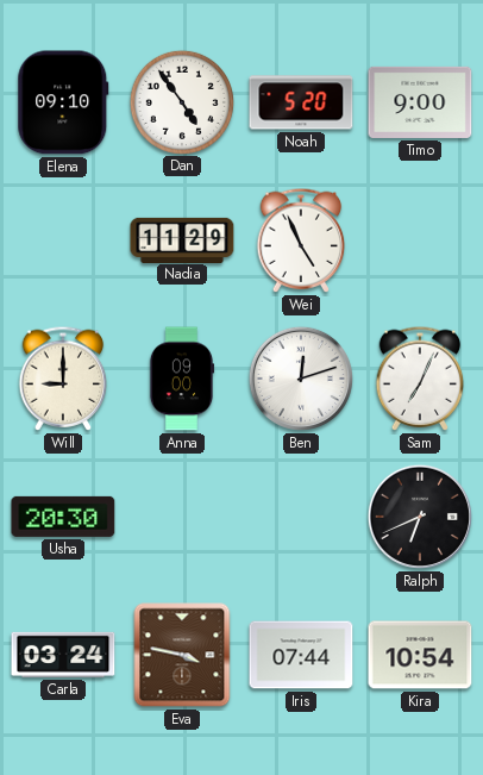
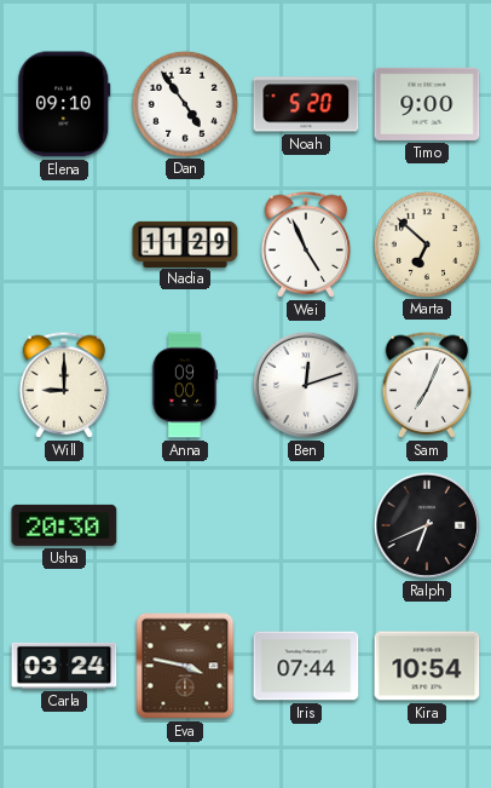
Marta: none -> 6:52
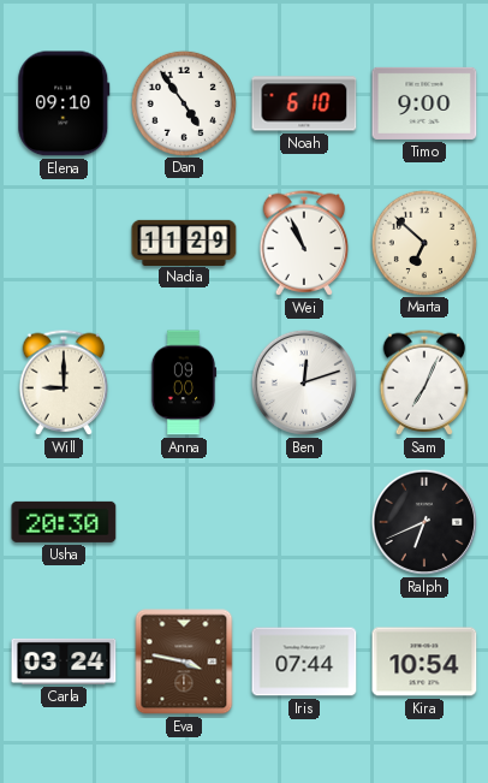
Noah: 5:20 -> 6:10
Wei: 4:56 -> 10:56
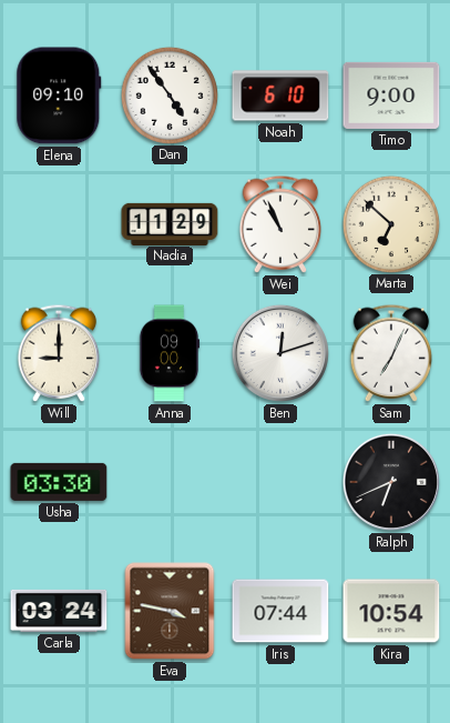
Usha: 20:30 -> 03:30
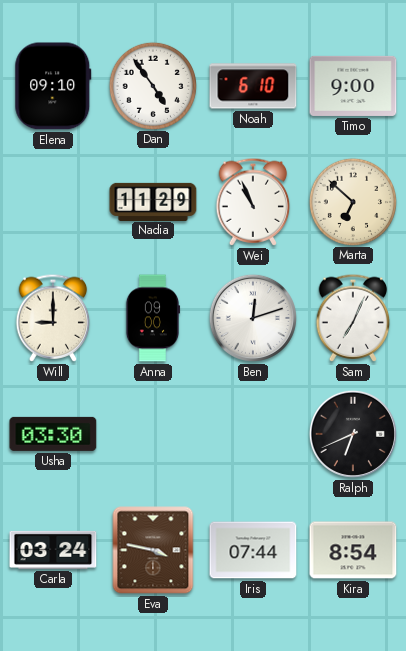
Kira: 10:54 -> 8:54
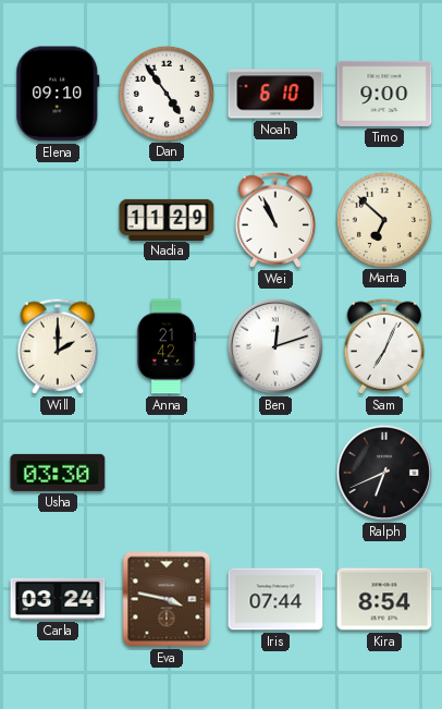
Will: 9:00 -> 2:00
Anna: 09:00 -> 21:42
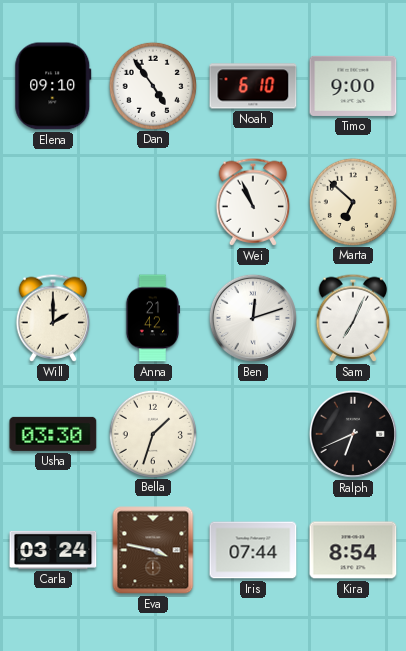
Nadia: 11:29 -> none
Bella: none -> 1:33
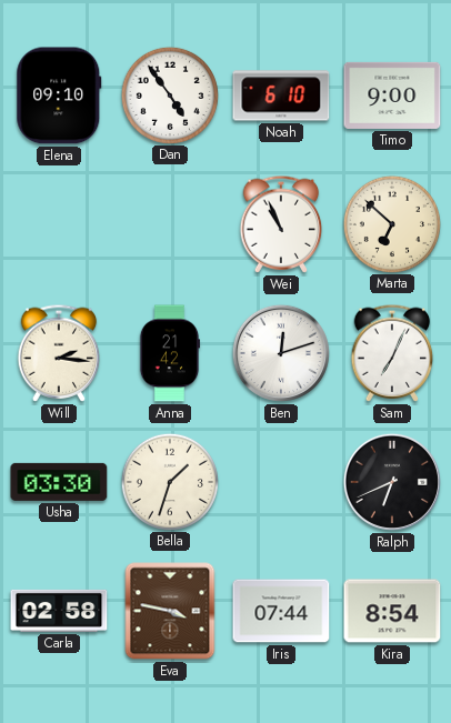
Will: 2:00 -> 2:16
Carla: 03:24 -> 02:58
